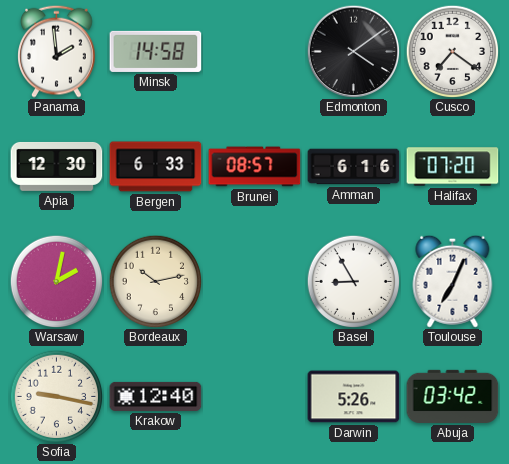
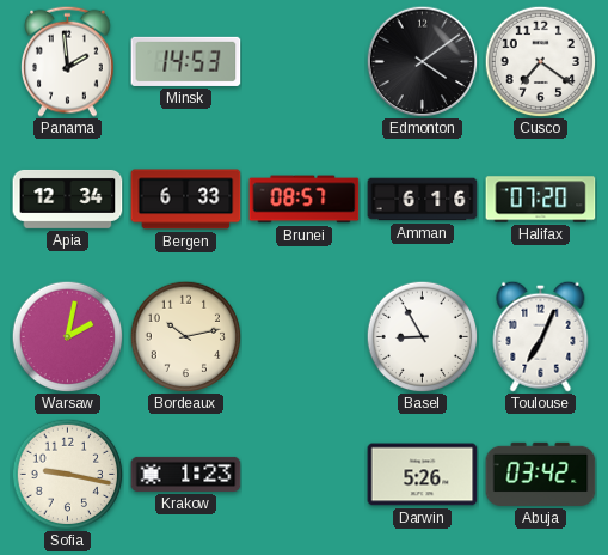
Minsk: 14:58 -> 14:53
Apia: 12:30 -> 12:34
Krakow: 12:40 -> 1:23
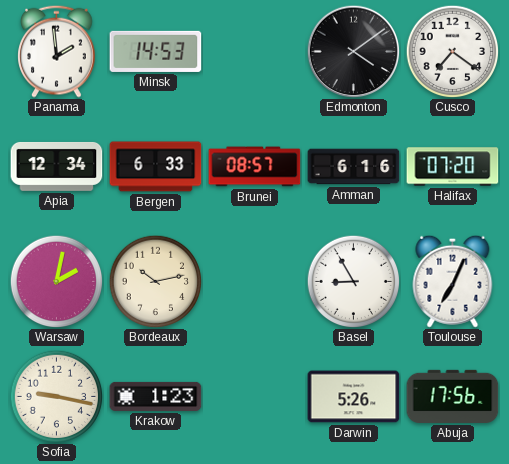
Abuja: 03:42 -> 17:56
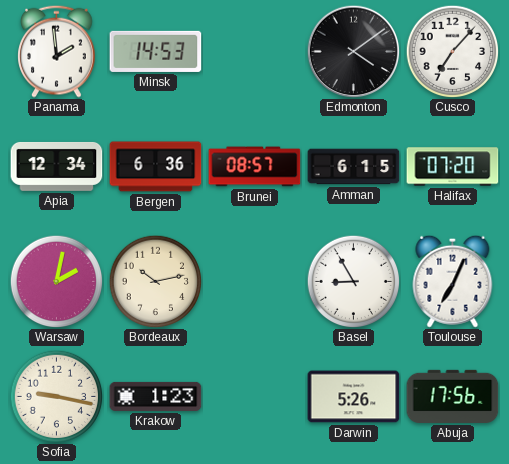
Cusco: 7:21 -> 7:07
Bergen: 6:33 -> 6:36
Amman: 6:16 -> 6:15
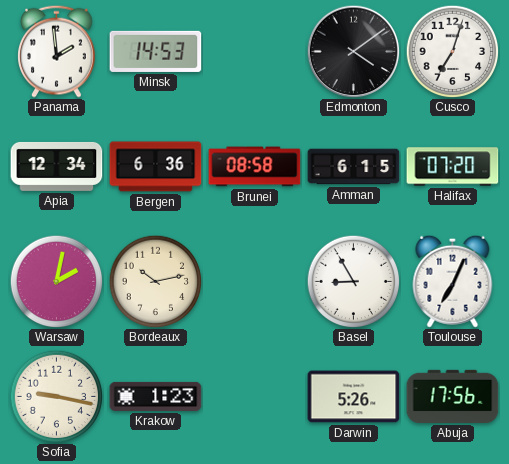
Cusco: 7:07 -> 7:03
Brunei: 08:57 -> 08:58
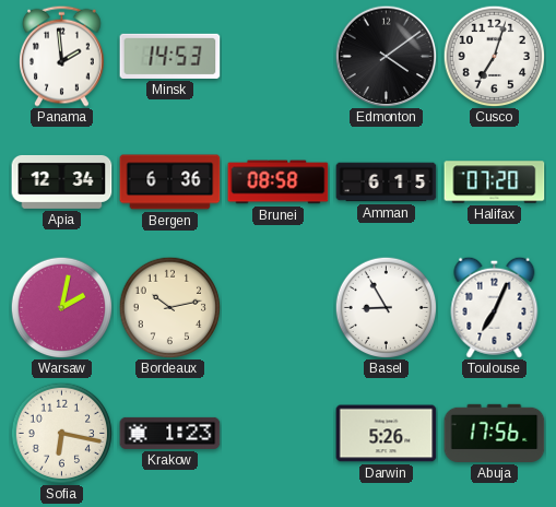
Sofia: 9:17 -> 6:17
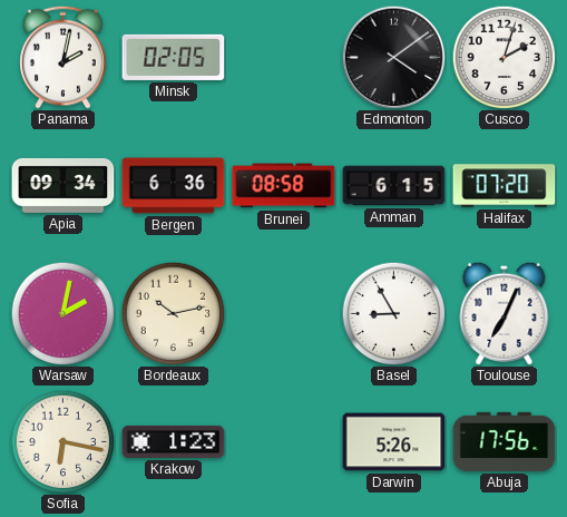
Panama: 1:59 -> 2:02
Minsk: 14:53 -> 02:05
Cusco: 7:03 -> 2:03
Apia: 12:34 -> 09:34
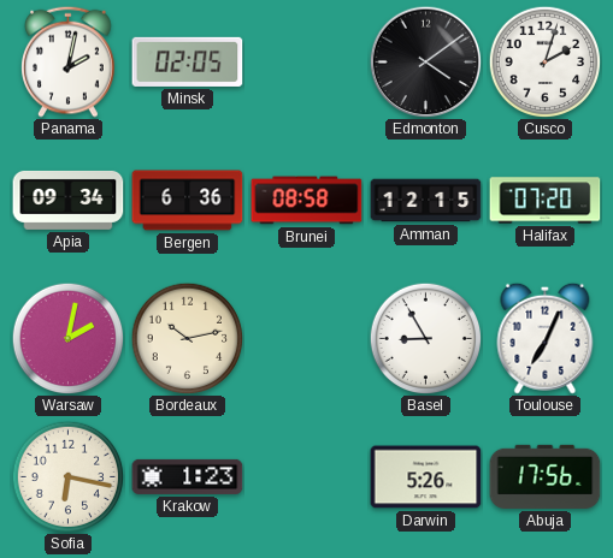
Amman: 6:15 -> 12:15
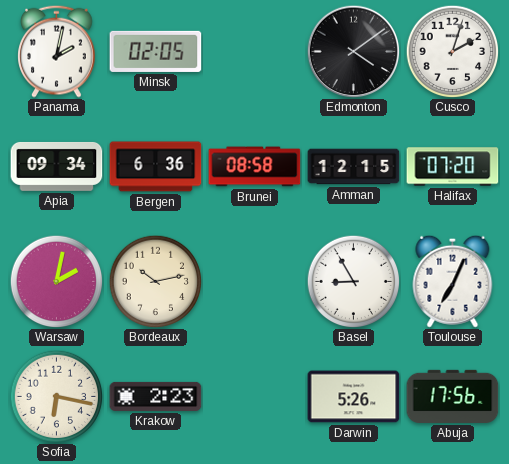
Krakow: 1:23 -> 2:23
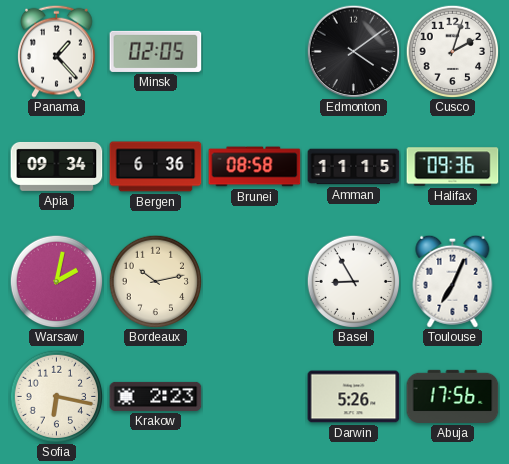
Panama: 2:02 -> 1:23
Amman: 12:15 -> 11:15
Halifax: 07:20 -> 09:36
